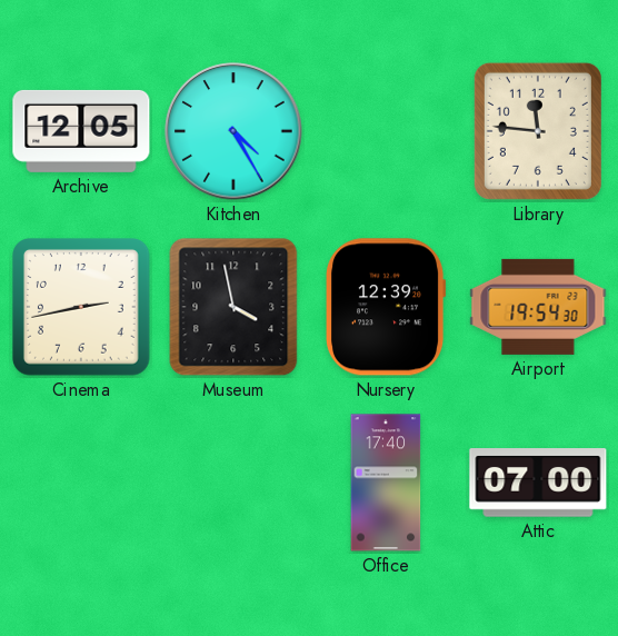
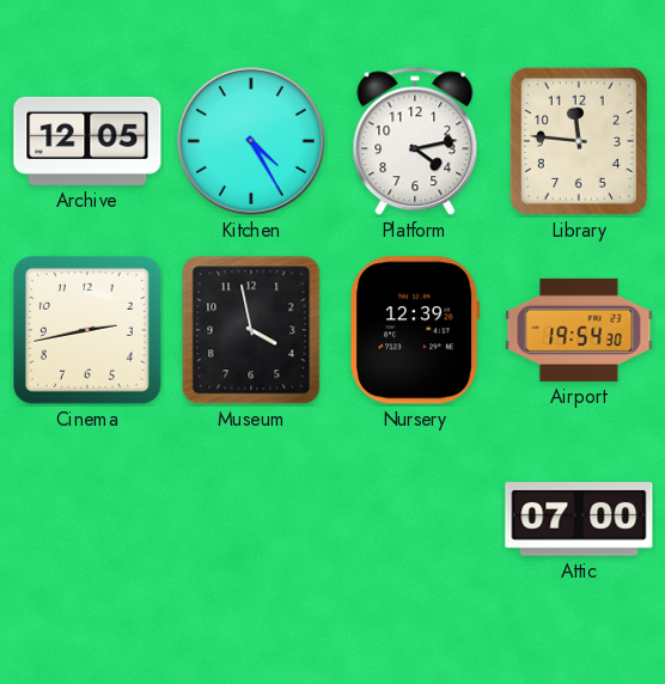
Platform: none -> 4:13
Office: 17:40 -> none
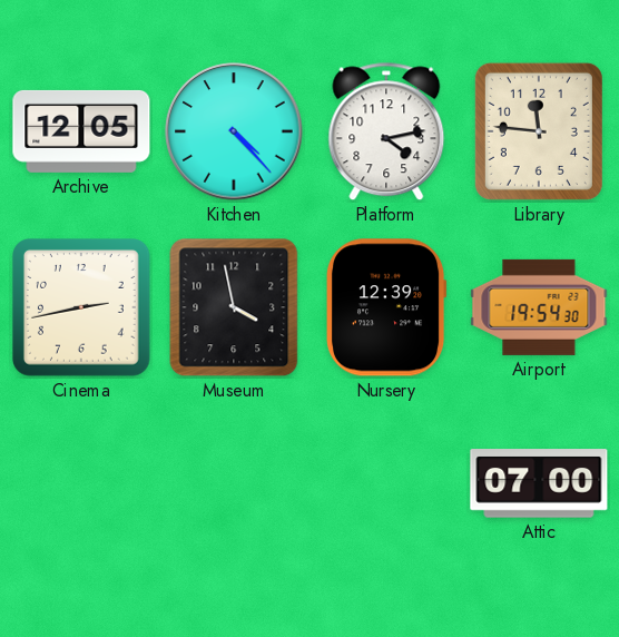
Kitchen: 4:25 -> 4:23
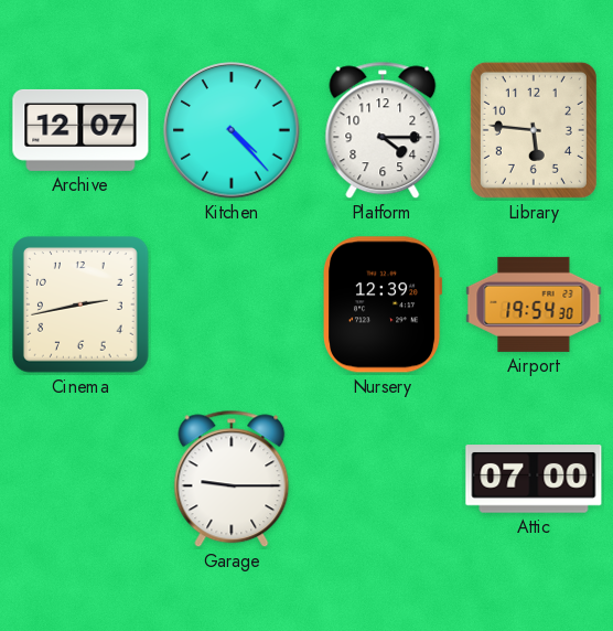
Archive: 12:05 -> 12:07
Platform: 4:13 -> 4:15
Library: 11:46 -> 5:46
Museum: 3:58 -> none
Garage: none -> 9:15
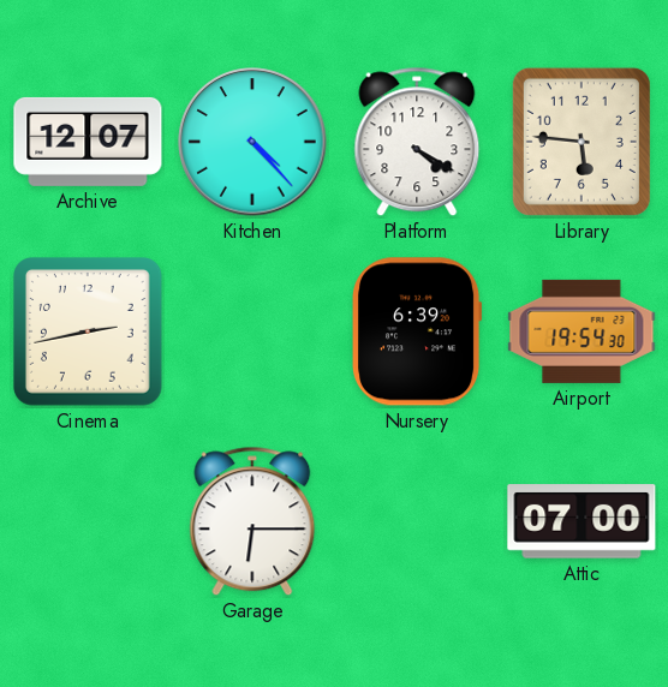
Platform: 4:15 -> 4:20
Nursery: 12:39 -> 6:39
Garage: 9:15 -> 6:15
